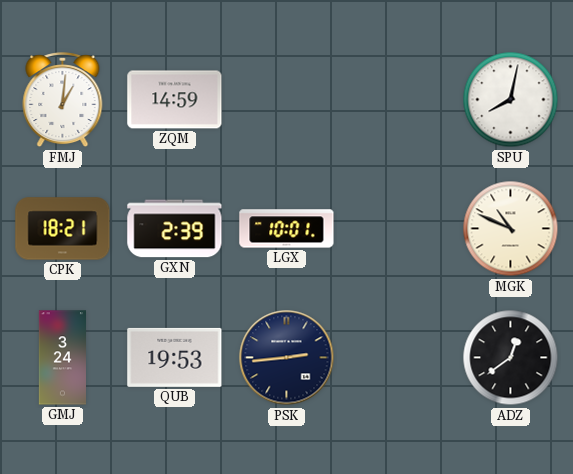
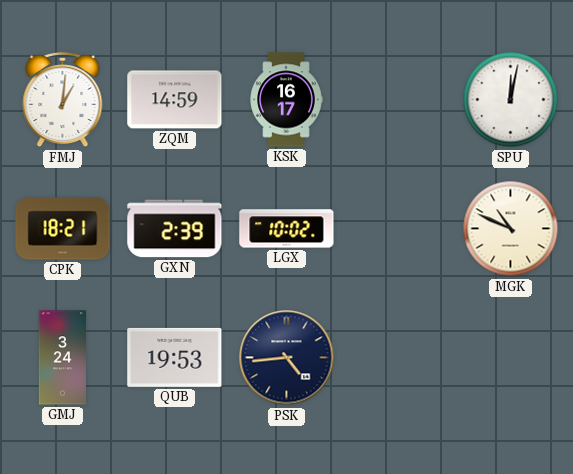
KSK: none -> 16:17
SPU: 8:02 -> 12:02
LGX: 10:01 -> 10:02
PSK: 2:44 -> 4:44
ADZ: 12:39 -> none
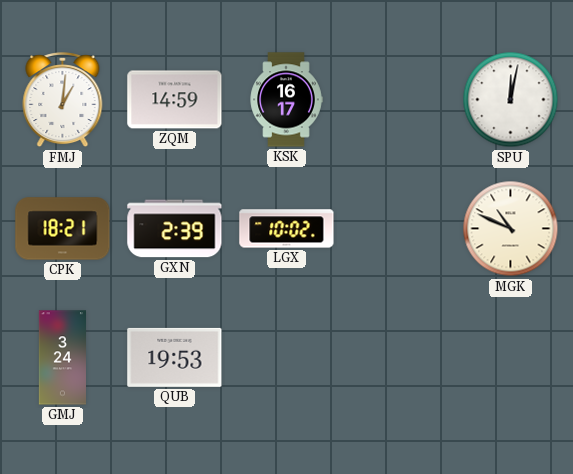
PSK: 4:44 -> none
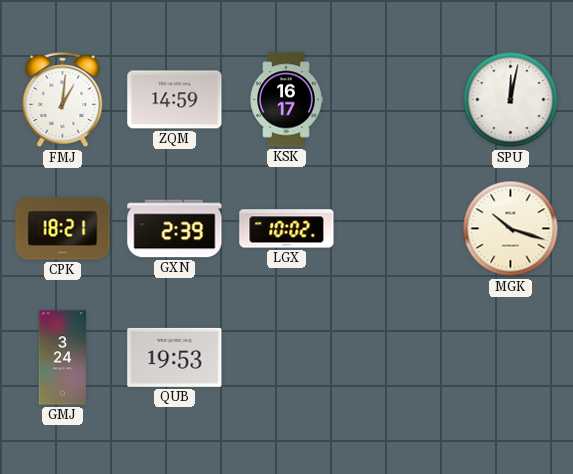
MGK: 10:49 -> 10:18
